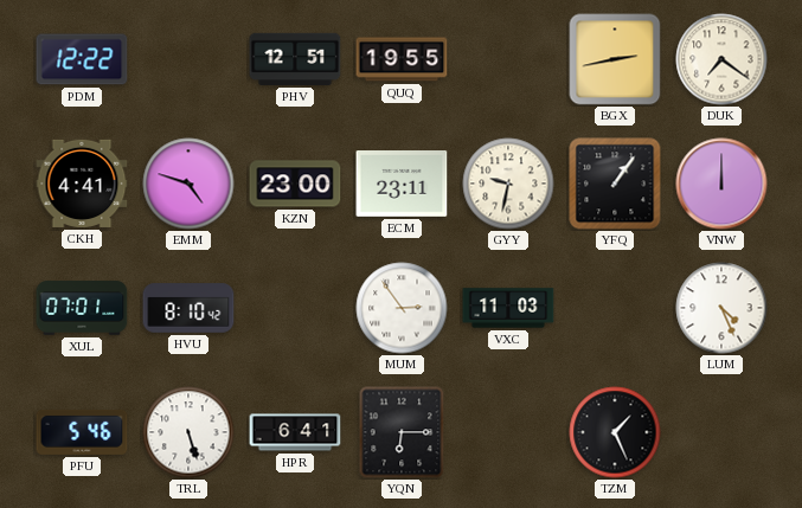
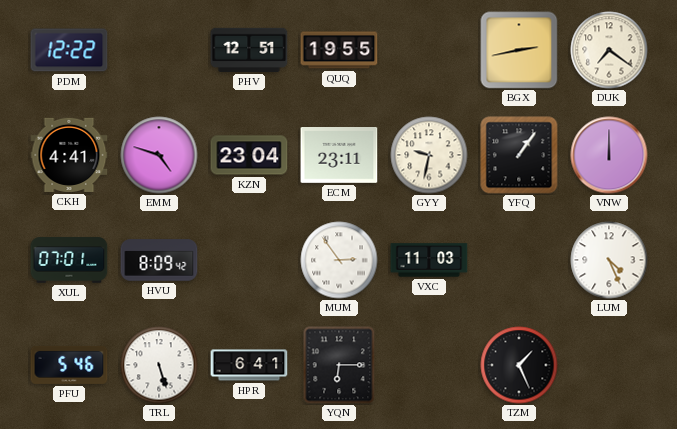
KZN: 23:00 -> 23:04
HVU: 8:10 -> 8:09
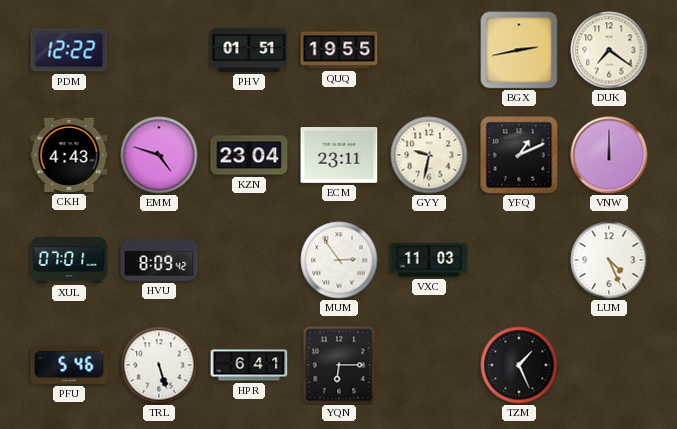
PHV: 12:51 -> 01:51
CKH: 4:41 -> 4:43
YFQ: 1:06 -> 1:11
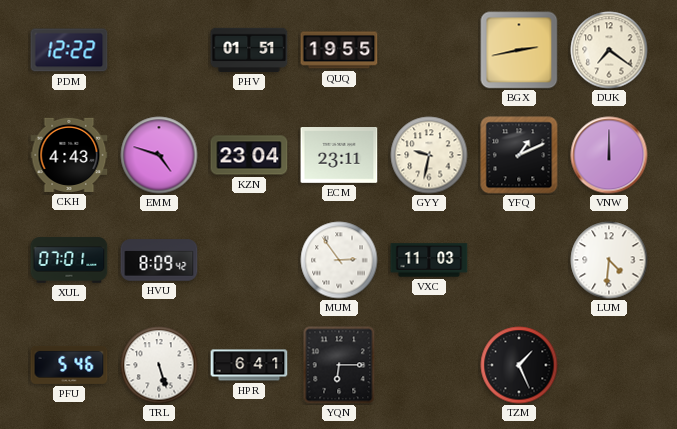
LUM: 4:26 -> 4:31
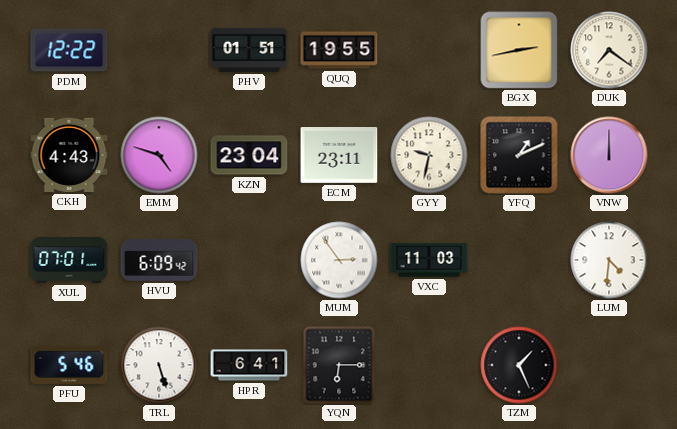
HVU: 8:09 -> 6:09
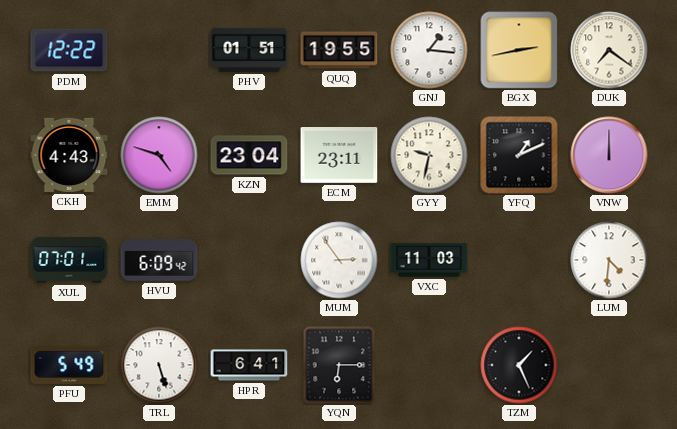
GNJ: none -> 1:16
PFU: 5:46 -> 5:49
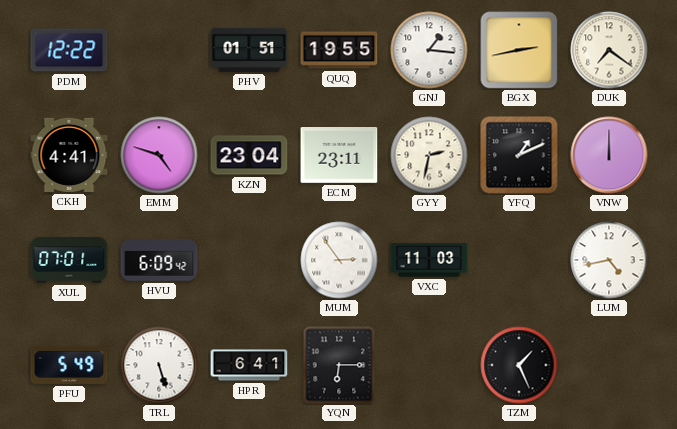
CKH: 4:43 -> 4:41
GYY: 9:32 -> 2:32
LUM: 4:31 -> 4:43
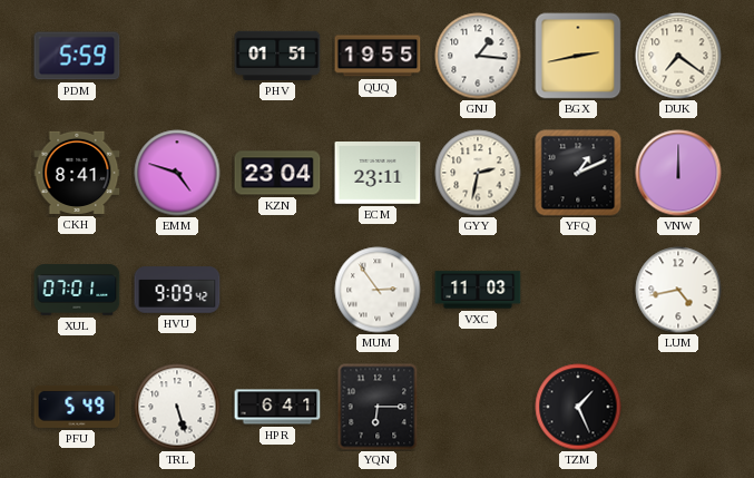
PDM: 12:22 -> 5:59
CKH: 4:41 -> 8:41
HVU: 6:09 -> 9:09
